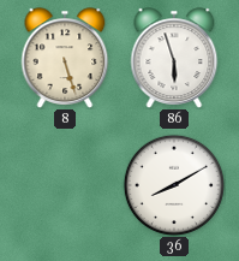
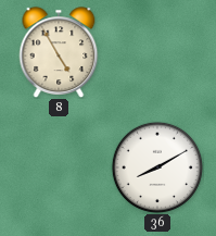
8: 5:27 -> 4:55
86: 5:57 -> none
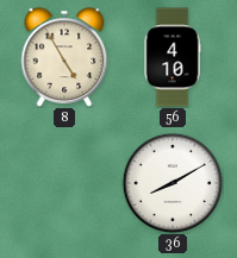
56: none -> 4:10
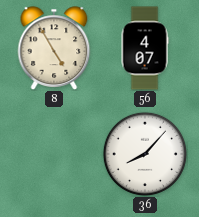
56: 4:10 -> 4:07
36: 8:10 -> 8:07
